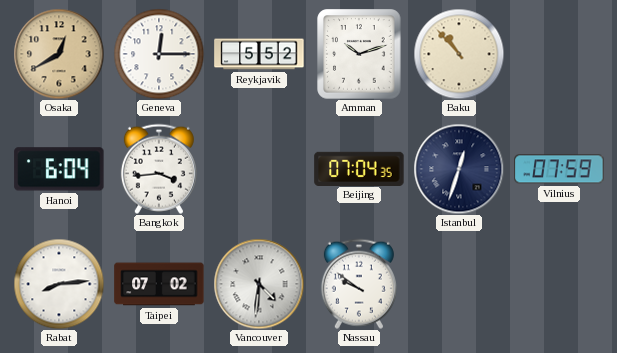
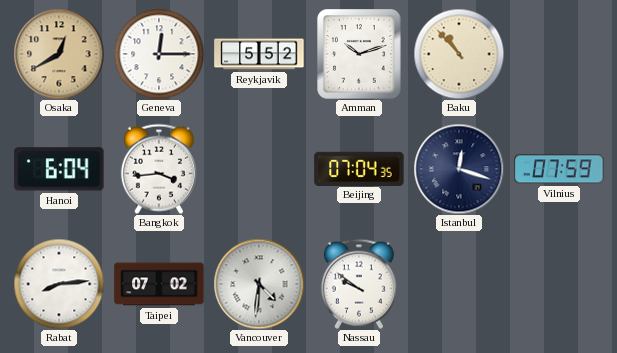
Istanbul: 12:33 -> 12:18
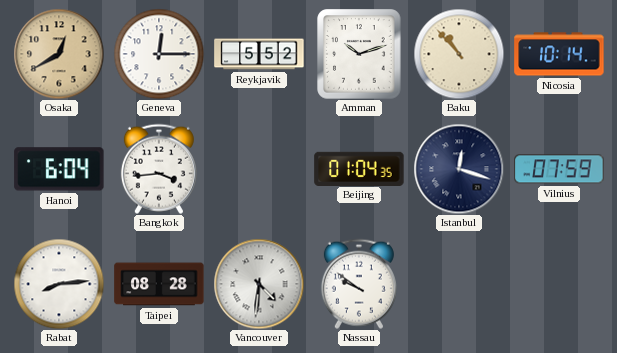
Nicosia: none -> 10:14
Beijing: 07:04 -> 01:04
Taipei: 07:02 -> 08:28
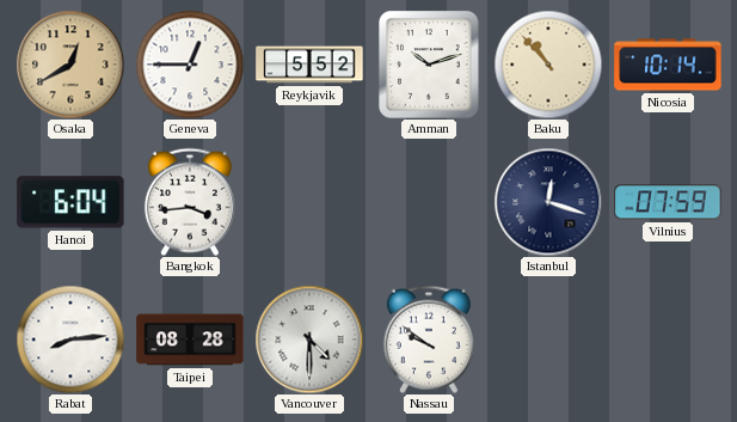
Geneva: 12:15 -> 12:45
Beijing: 01:04 -> none
Vancouver: 4:31 -> 4:30
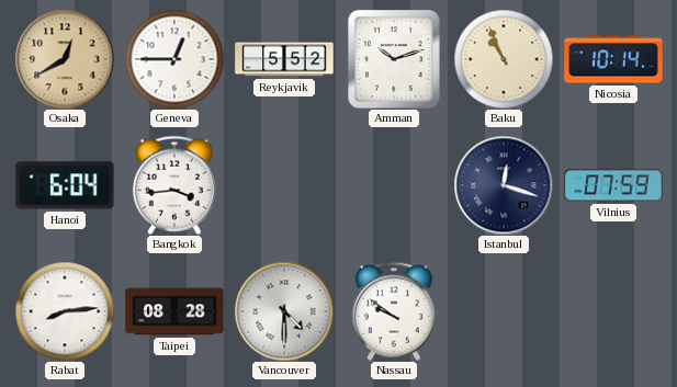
Baku: 10:53 -> 10:56
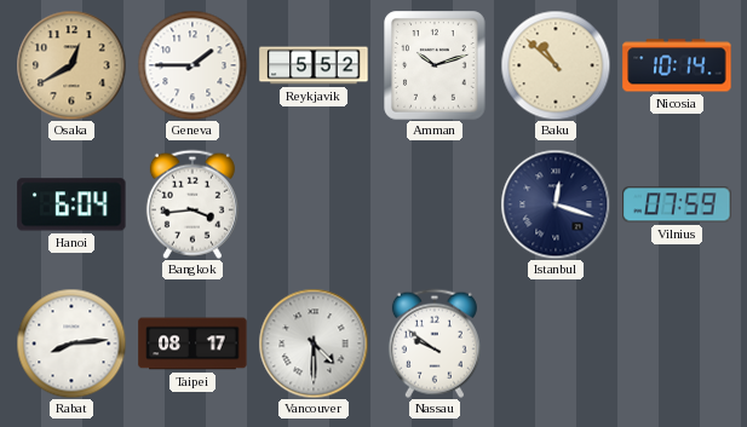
Geneva: 12:45 -> 1:45
Baku: 10:56 -> 10:52
Taipei: 08:28 -> 08:17
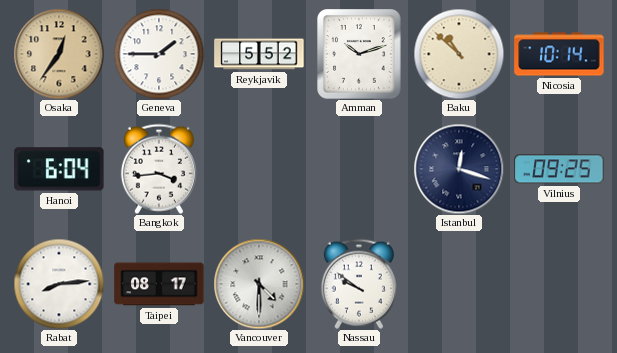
Osaka: 12:40 -> 12:36
Vilnius: 07:59 -> 09:25
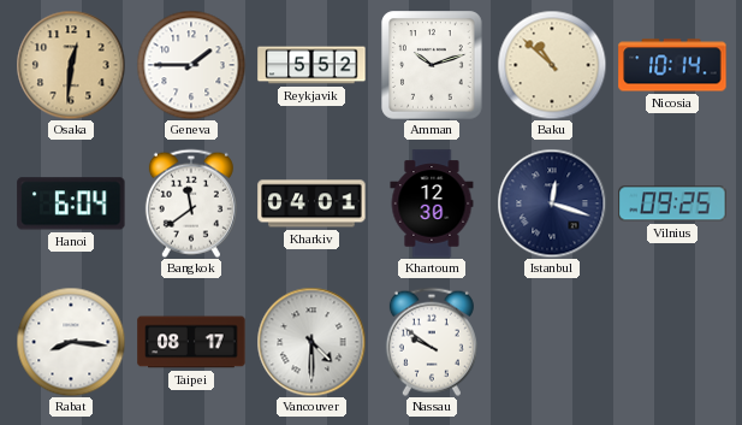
Osaka: 12:36 -> 12:31
Bangkok: 3:44 -> 11:39
Kharkiv: none -> 04:01
Khartoum: none -> 12:30
Rabat: 8:14 -> 8:16
